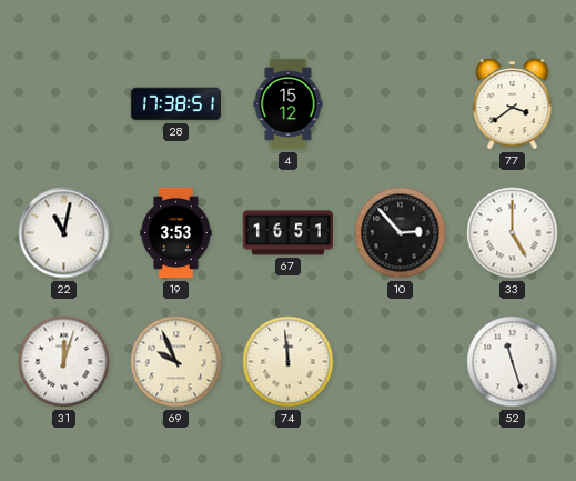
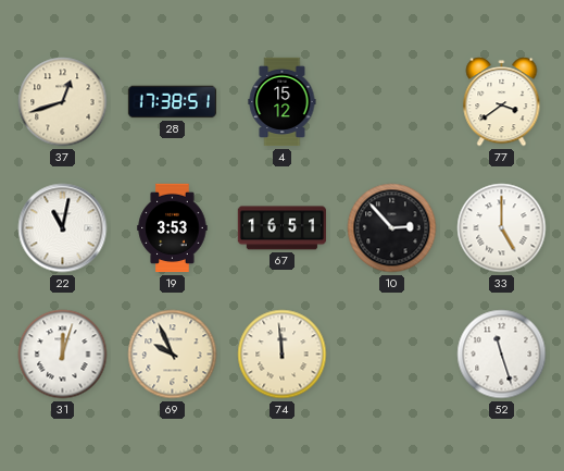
37: none -> 12:42
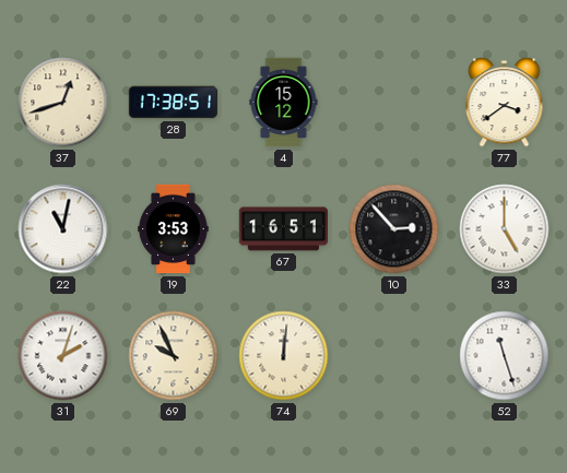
31: 12:03 -> 2:03
74: 11:59 -> 12:01
